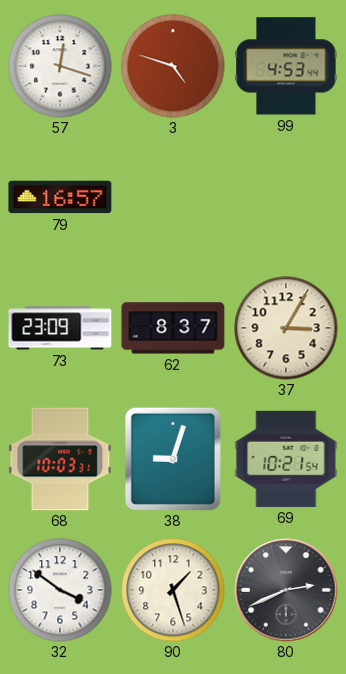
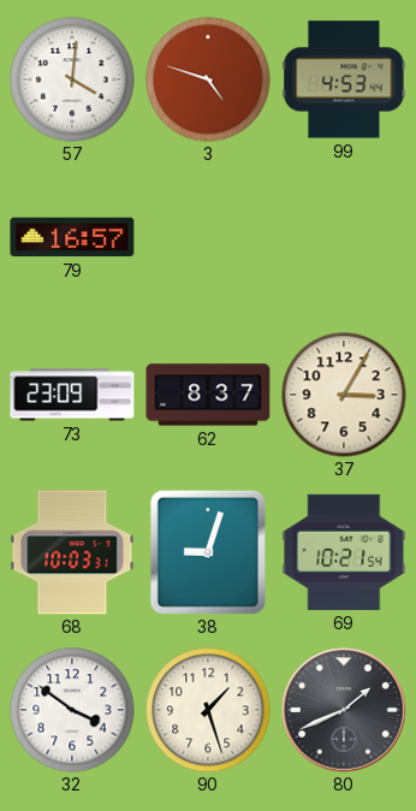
57: 12:18 -> 4:01
80: 2:41 -> 1:41
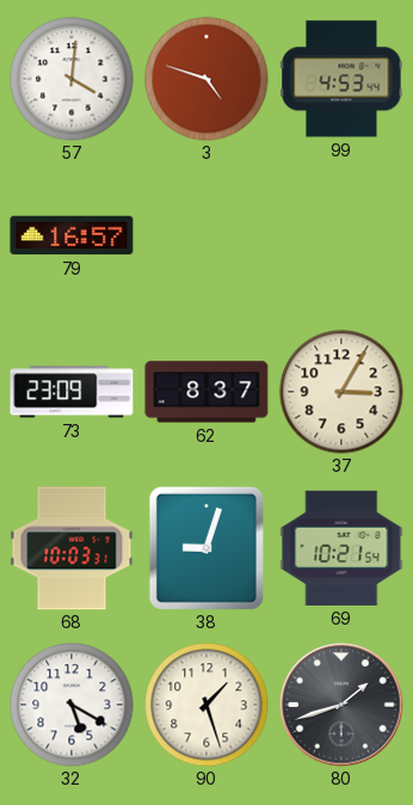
32: 3:51 -> 5:20
80: 1:41 -> 1:42
